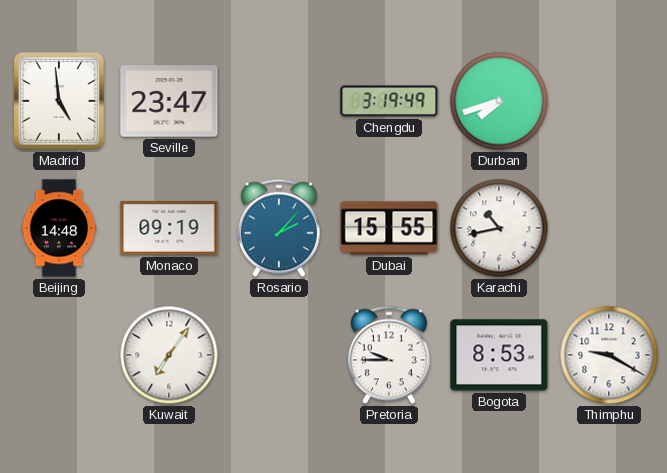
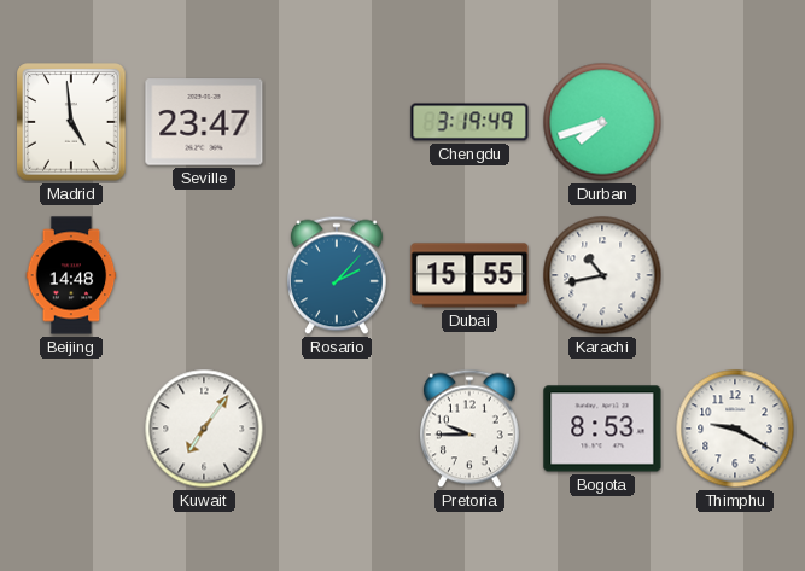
Monaco: 09:19 -> none
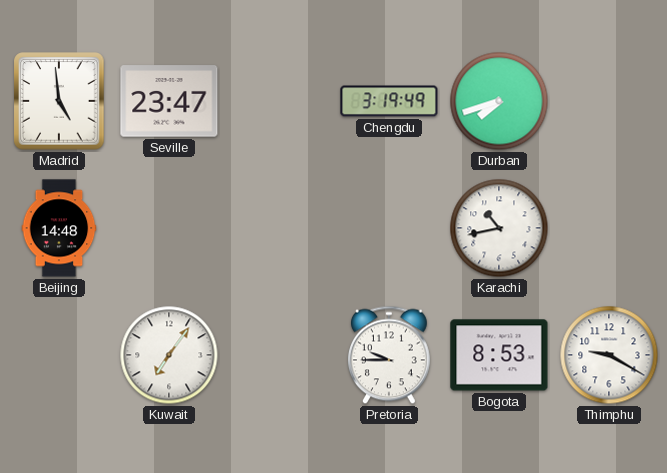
Rosario: 2:07 -> none
Dubai: 15:55 -> none
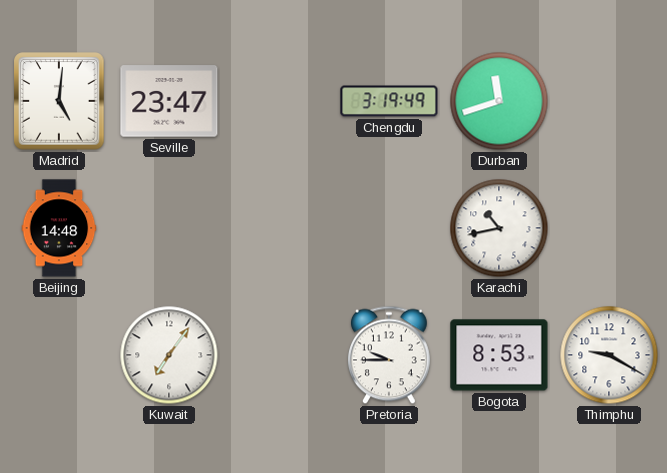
Madrid: 4:59 -> 5:01
Durban: 7:42 -> 11:42
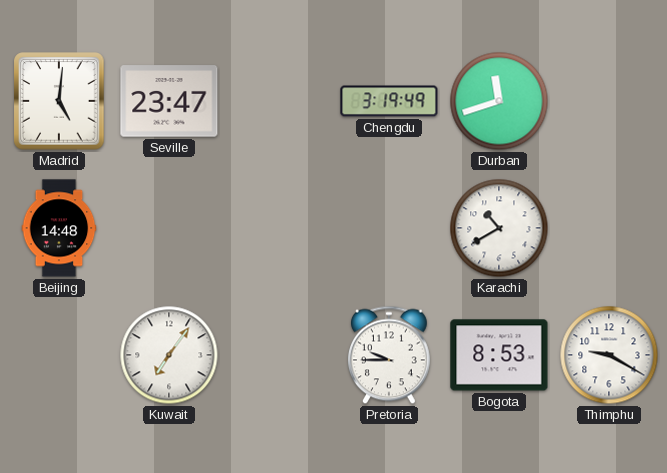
Karachi: 10:43 -> 10:40
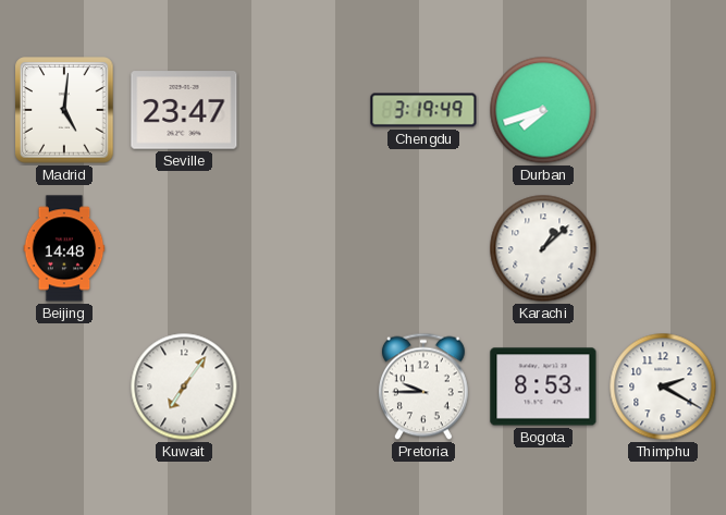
Durban: 11:42 -> 7:42
Karachi: 10:40 -> 1:08
Thimphu: 9:20 -> 2:20
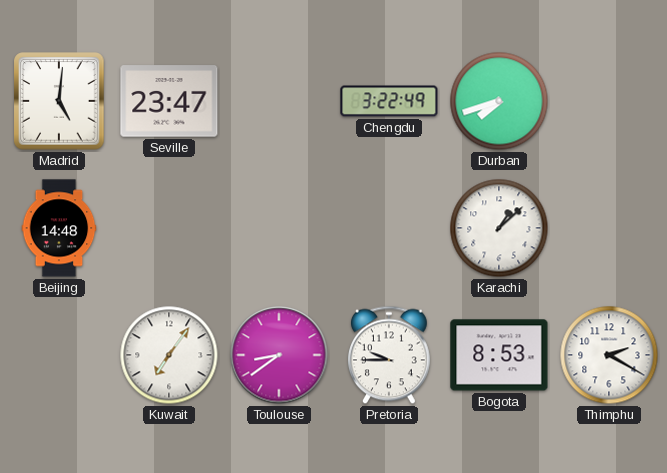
Chengdu: 3:19 -> 3:22
Toulouse: none -> 8:39
